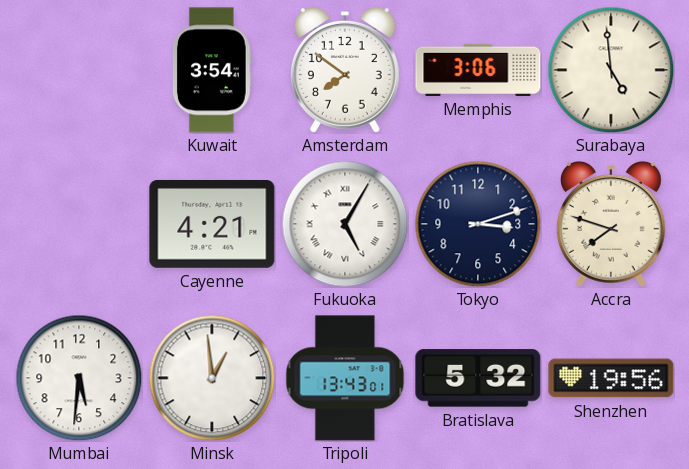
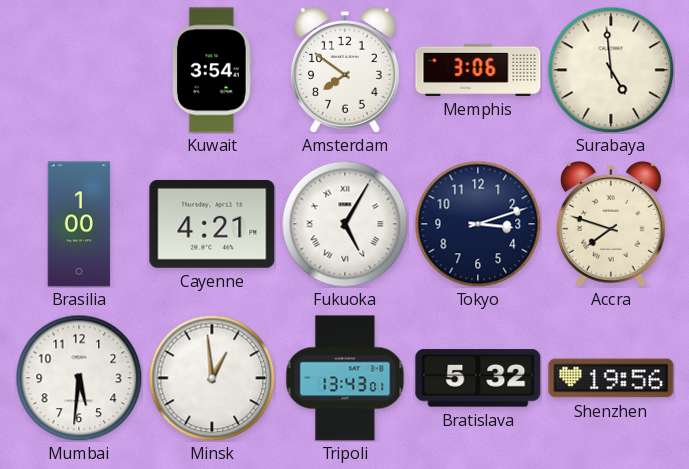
Brasilia: none -> 1:00
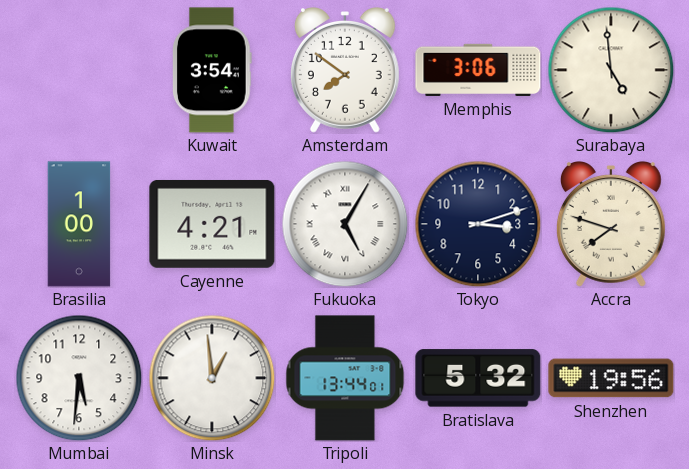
Tripoli: 13:43 -> 13:44
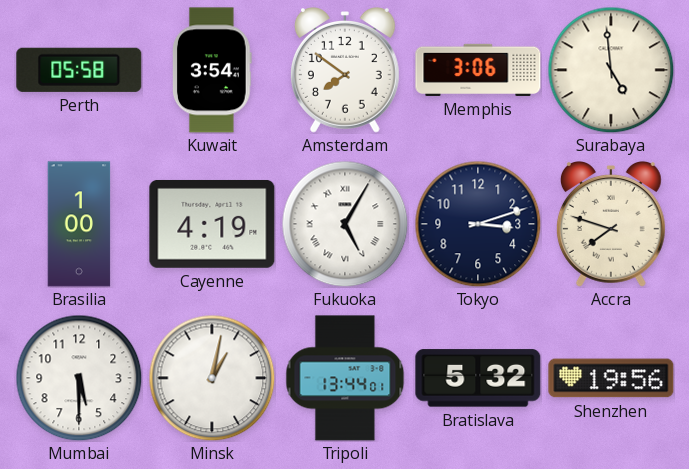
Perth: none -> 05:58
Cayenne: 4:21 -> 4:19
Mumbai: 5:31 -> 5:30
Minsk: 12:59 -> 1:02
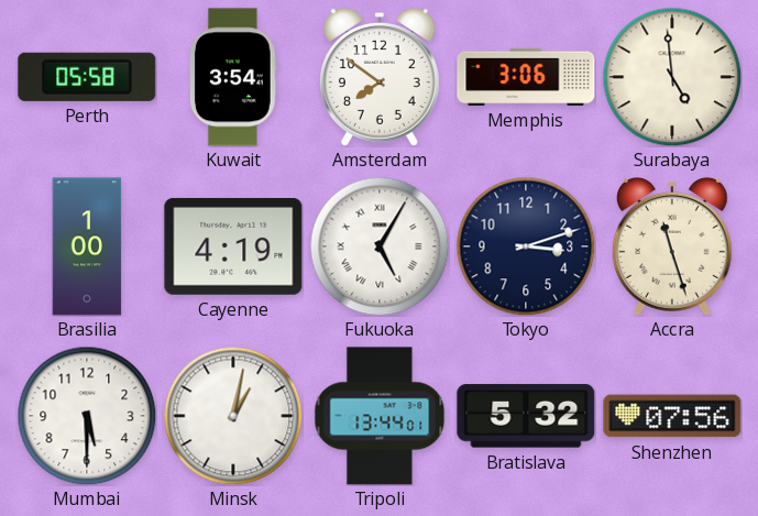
Accra: 7:48 -> 11:27
Shenzhen: 19:56 -> 07:56
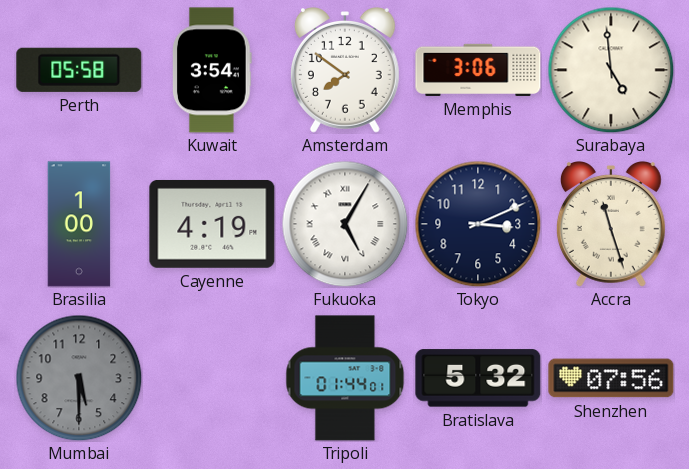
Tokyo: 3:12 -> 3:11
Mumbai dial: white -> grey
Minsk: 1:02 -> none
Tripoli: 13:44 -> 01:44
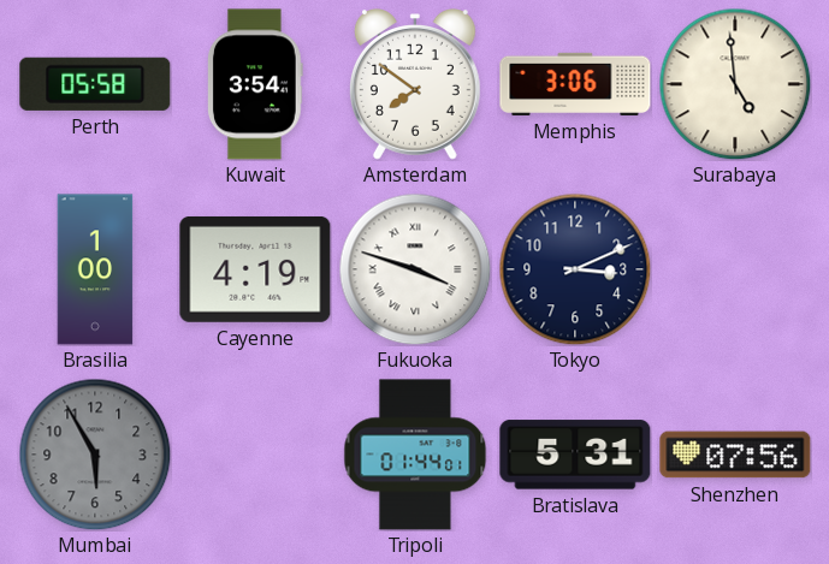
Fukuoka: 5:05 -> 3:48
Accra: 11:27 -> none
Mumbai: 5:30 -> 5:55
Bratislava: 5:32 -> 5:31
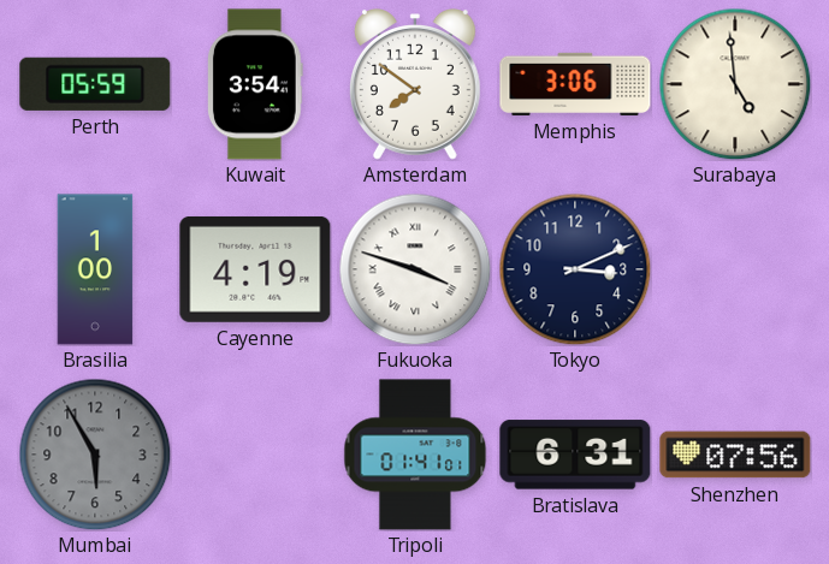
Perth: 05:58 -> 05:59
Tripoli: 01:44 -> 01:41
Bratislava: 5:31 -> 6:31
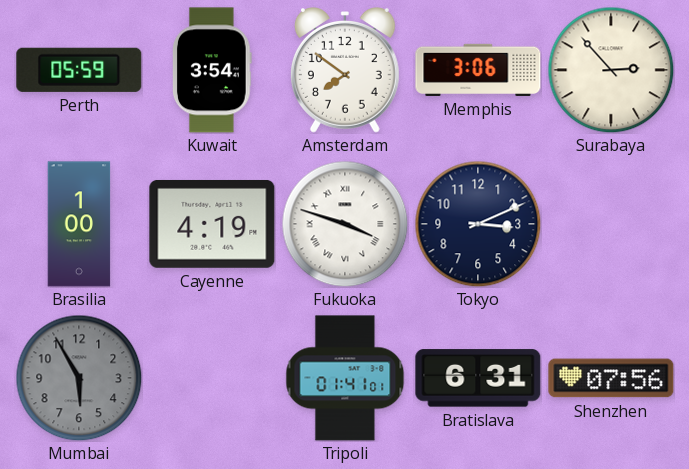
Surabaya: 4:59 -> 2:53
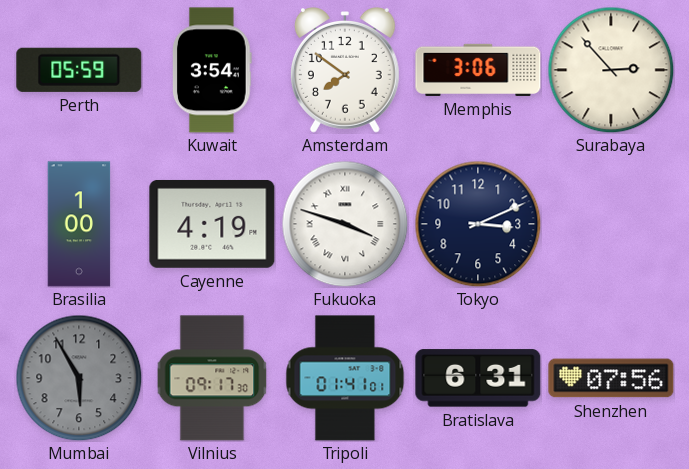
Vilnius: none -> 09:17
